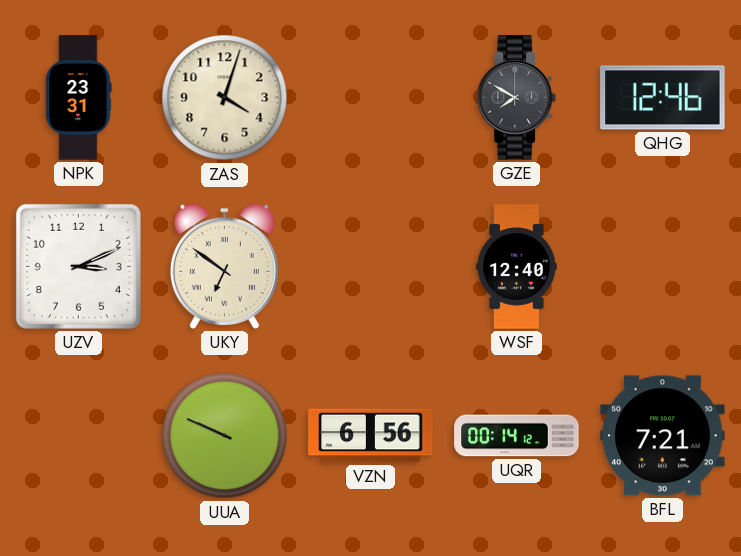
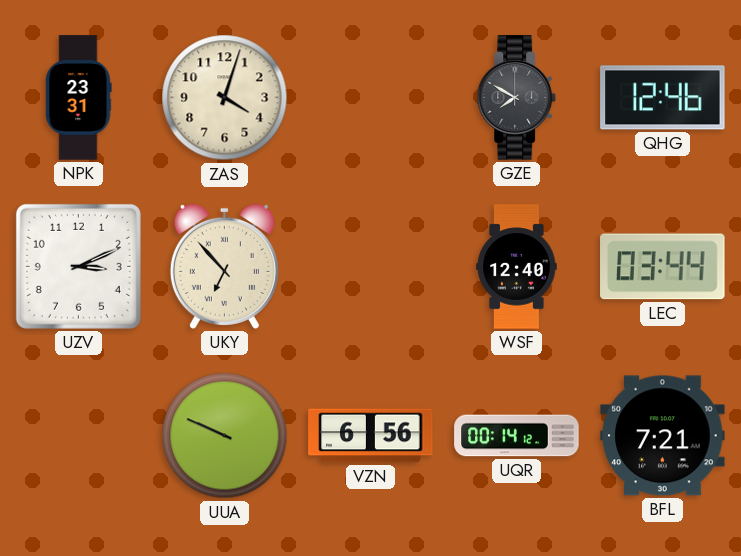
UKY: 6:51 -> 6:53
LEC: none -> 03:44
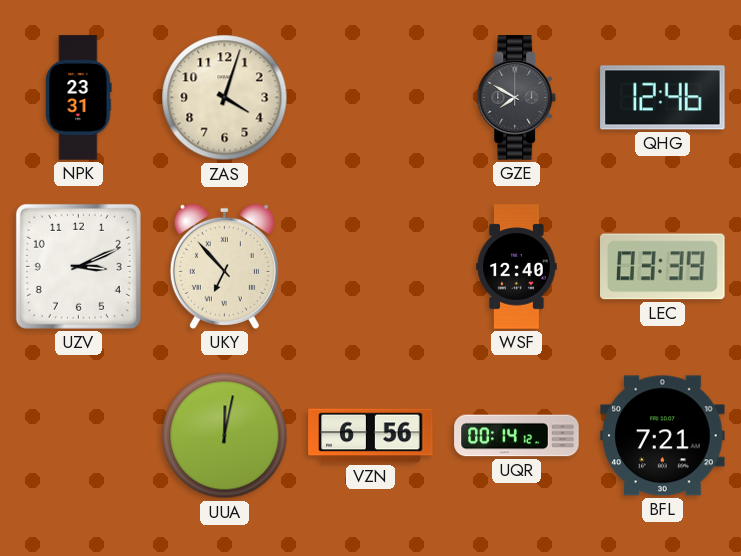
LEC: 03:44 -> 03:39
UUA: 9:49 -> 12:02
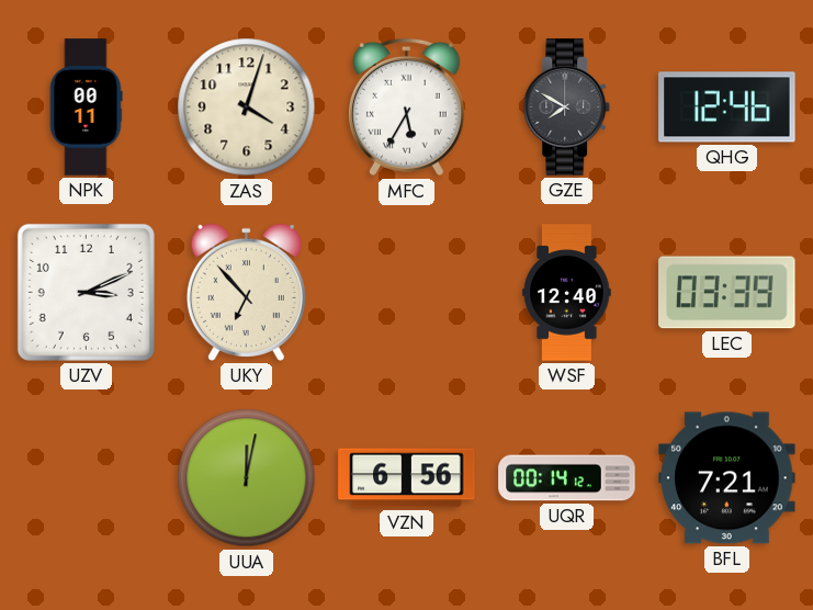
NPK: 23:31 -> 00:11
MFC: none -> 5:35
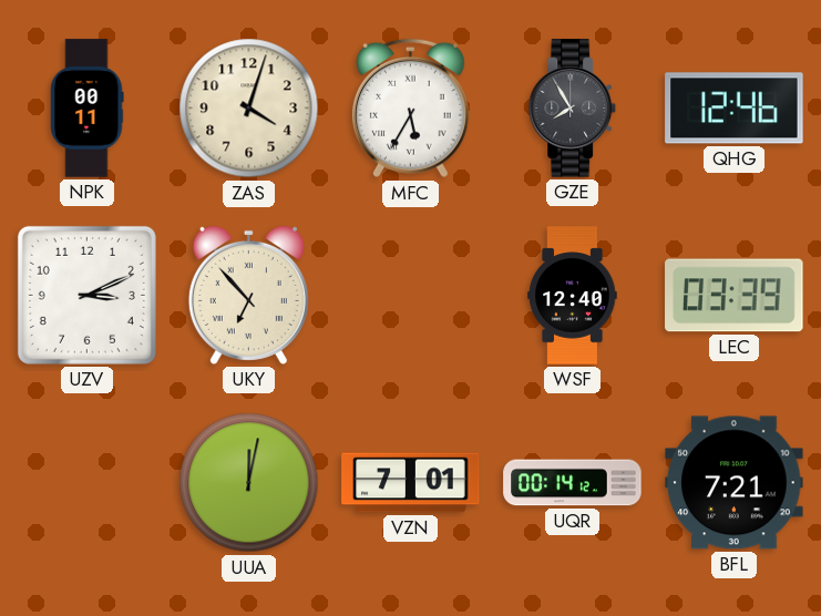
GZE: 7:50 -> 7:55
VZN: 6:56 -> 7:01
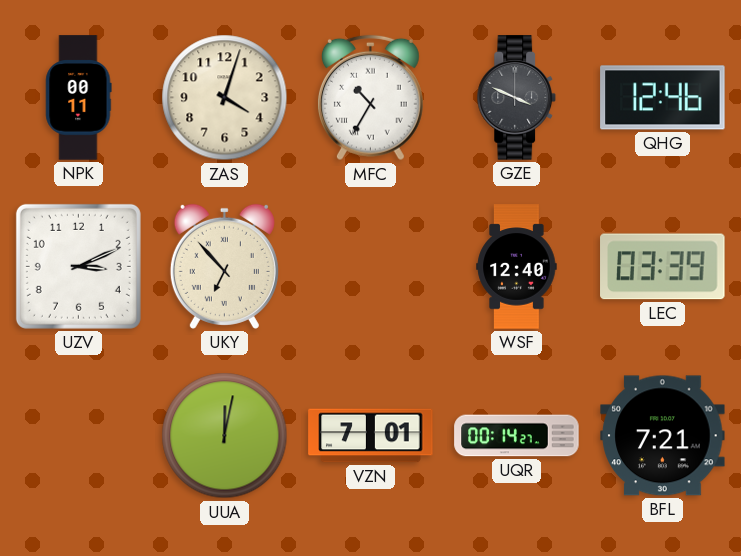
MFC: 5:35 -> 10:35
GZE: 7:55 -> 3:49
UQR: 00:14:12 -> 00:14:27
